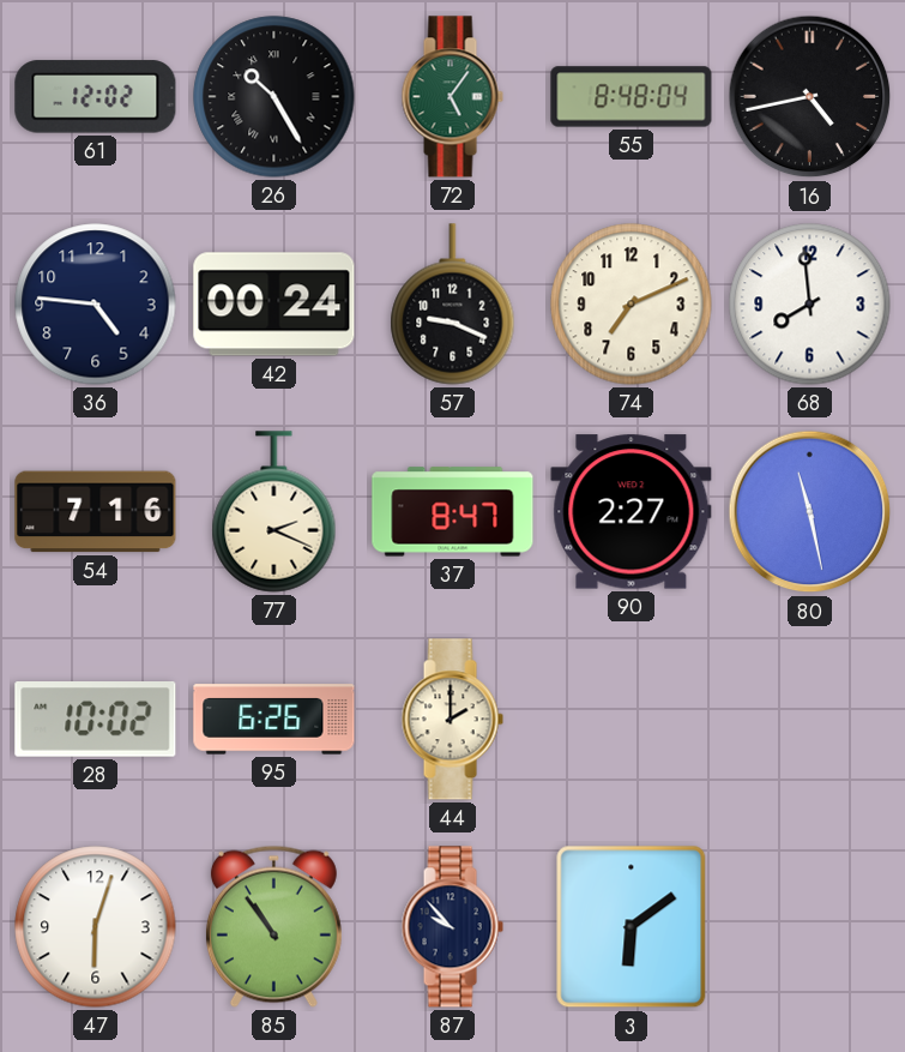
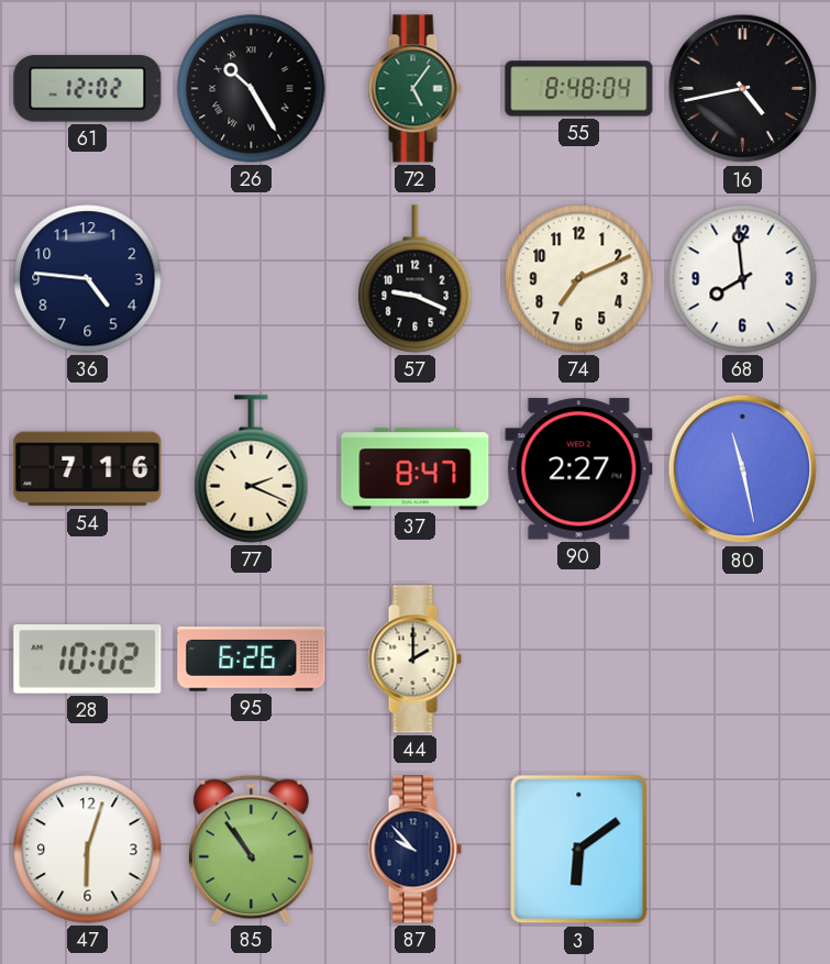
42: 00:24 -> none
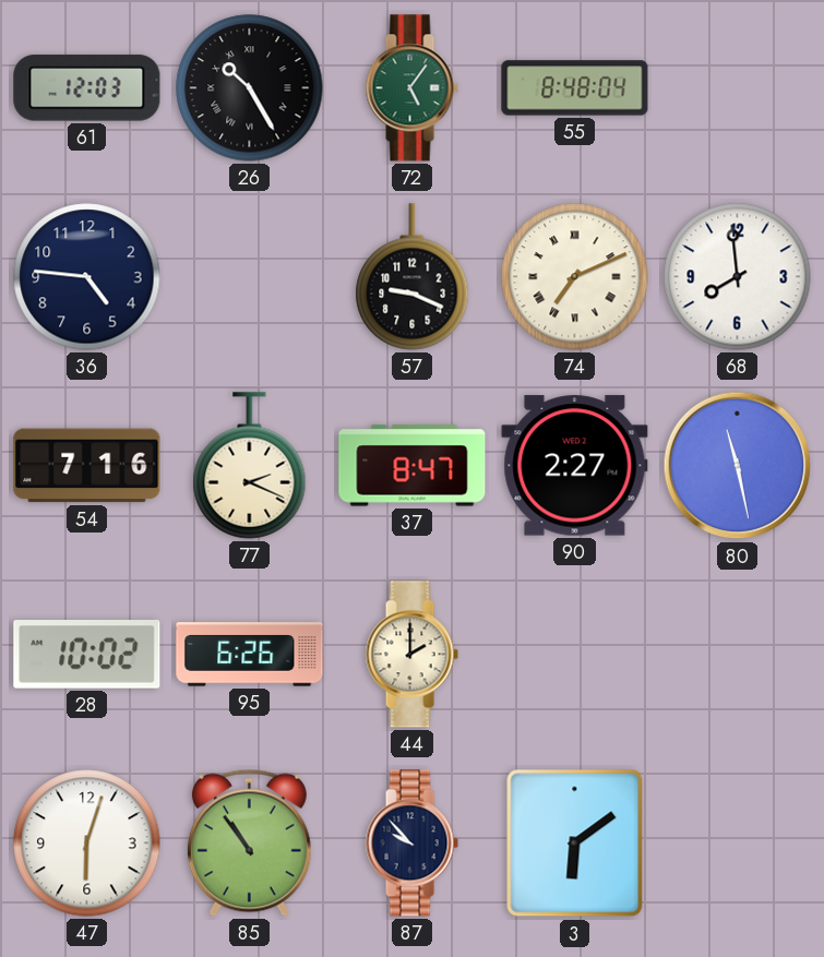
61: 12:02 -> 12:03
16: 4:43 -> none
74 numerals: Arabic -> Roman
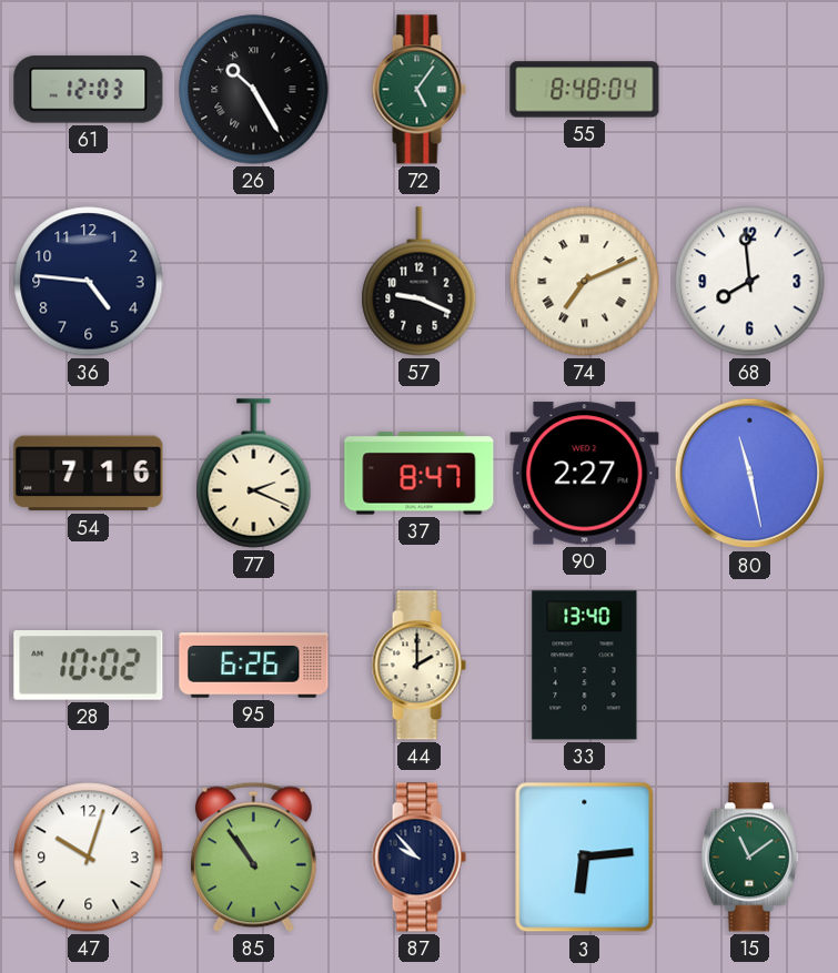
33: none -> 13:40
47: 6:03 -> 10:03
3: 6:09 -> 6:14
15: none -> 11:09
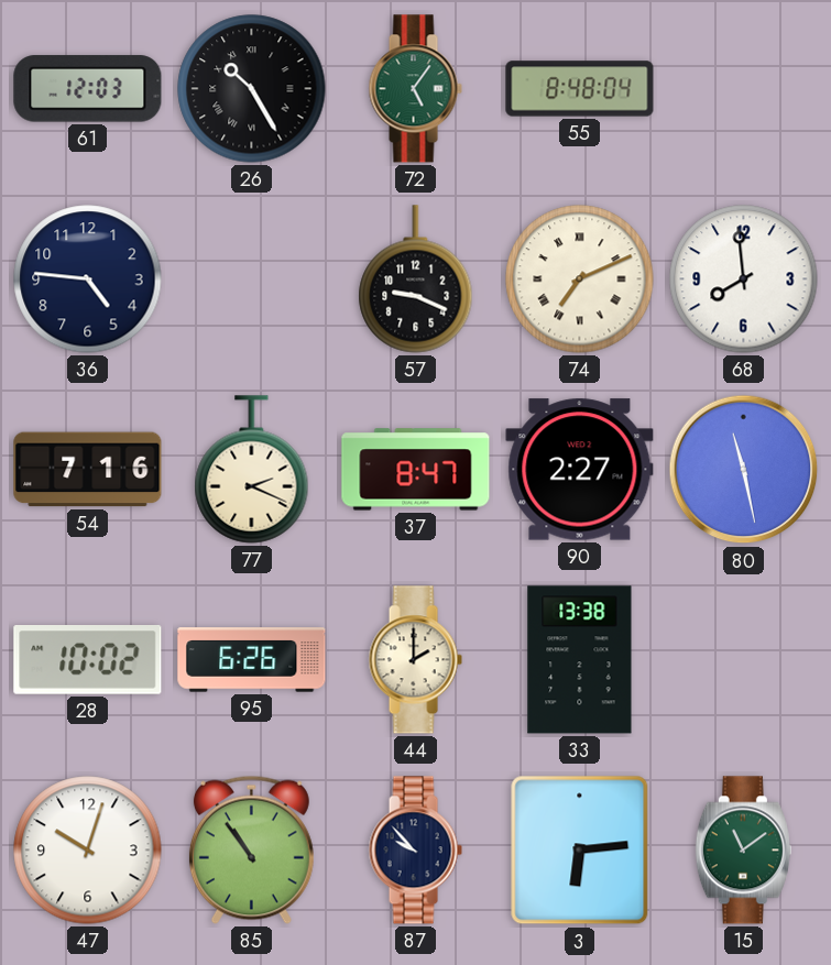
33: 13:40 -> 13:38
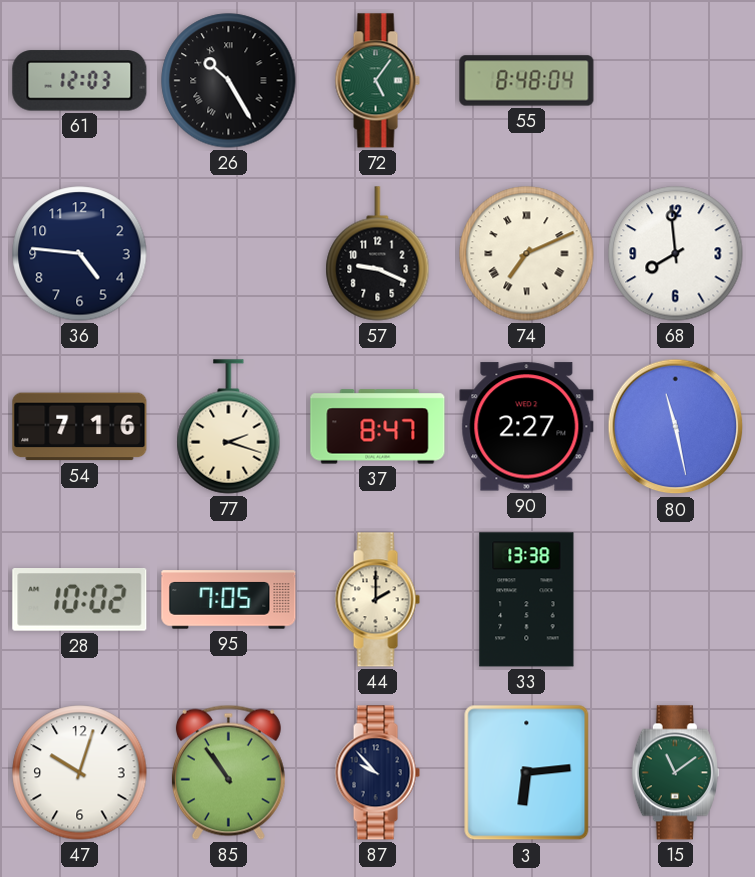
77: 2:19 -> 2:18
95: 6:26 -> 7:05
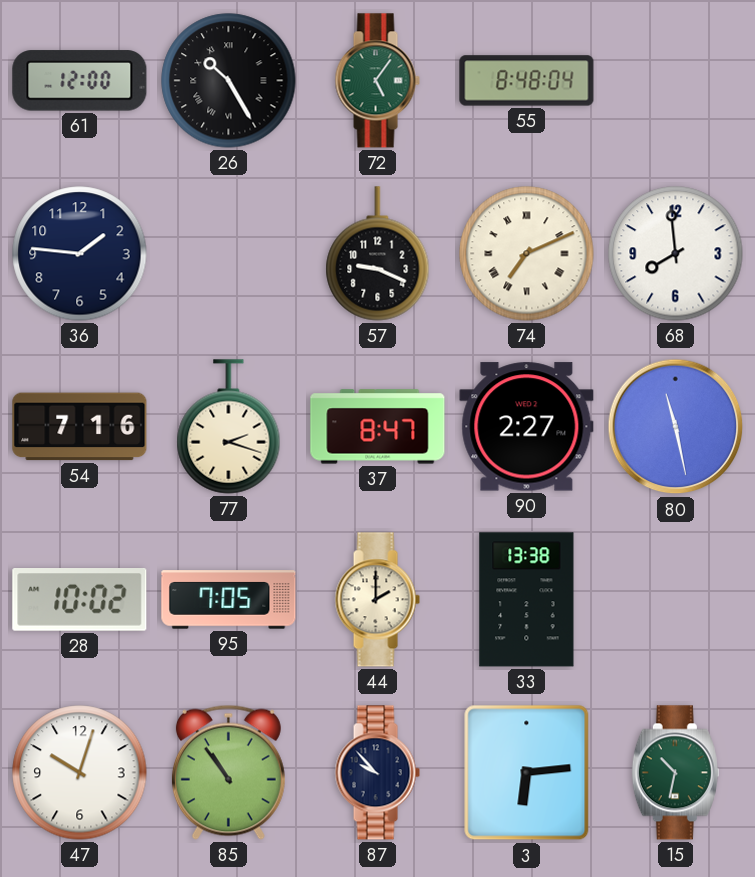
61: 12:03 -> 12:00
36: 4:46 -> 1:46
15: 11:09 -> 10:32
